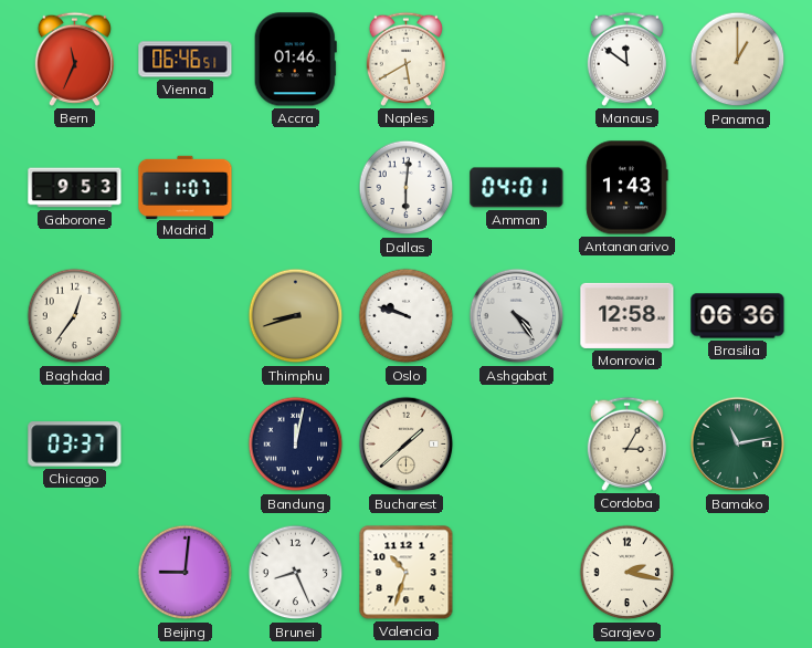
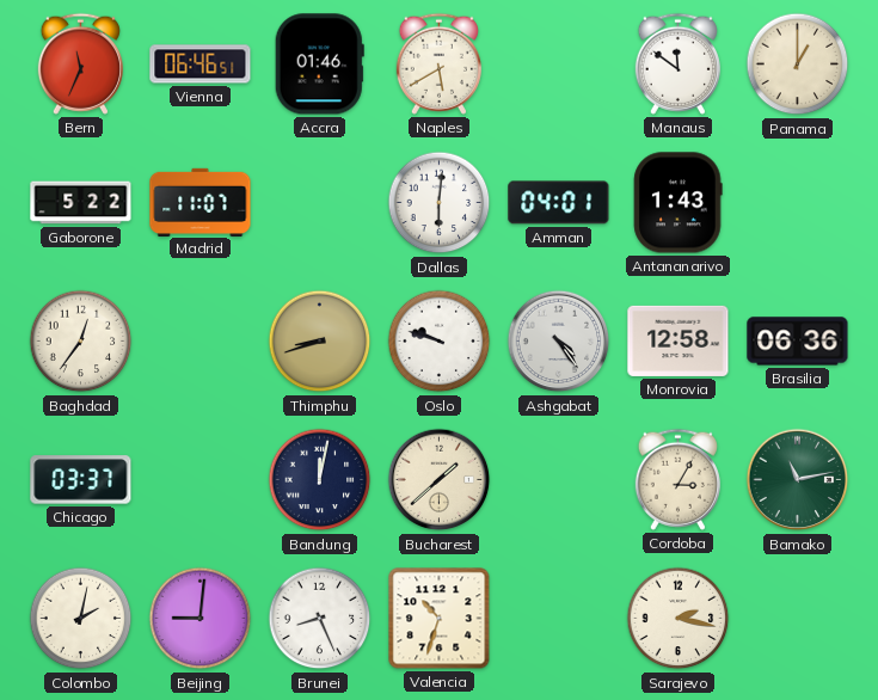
Gaborone: 9:53 -> 5:22
Colombo: none -> 2:02
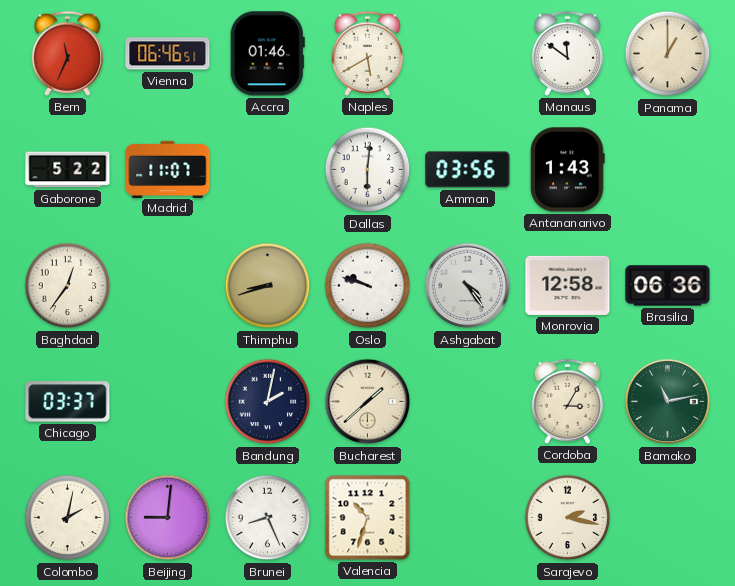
Amman: 04:01 -> 03:56
Bandung: 12:02 -> 2:02
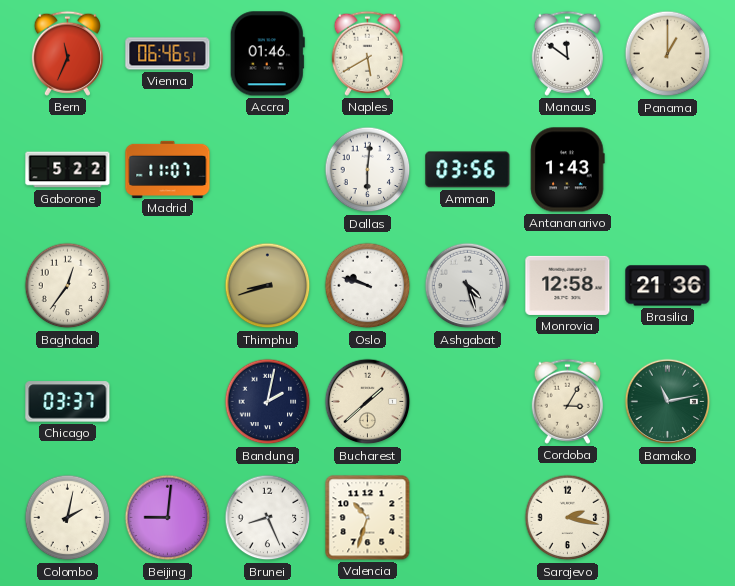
Ashgabat: 4:24 -> 4:27
Brasilia: 06:36 -> 21:36
